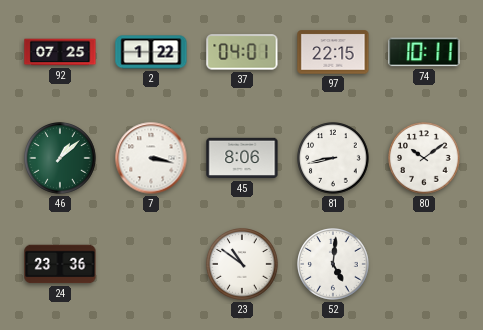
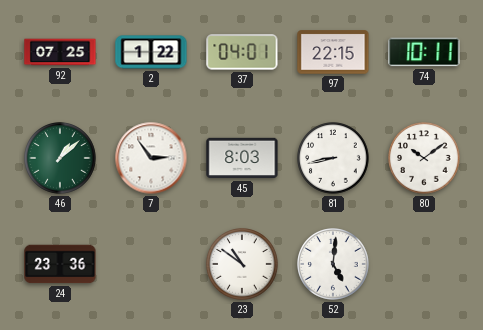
7: 3:17 -> 2:54
45: 8:06 -> 8:03
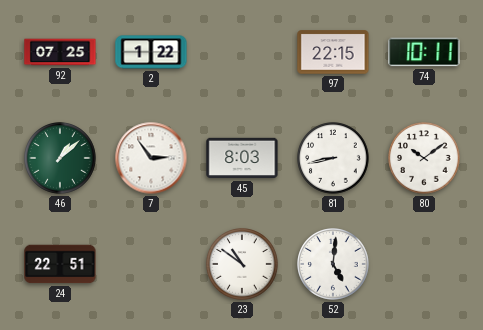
37: 04:01 -> none
24: 23:36 -> 22:51
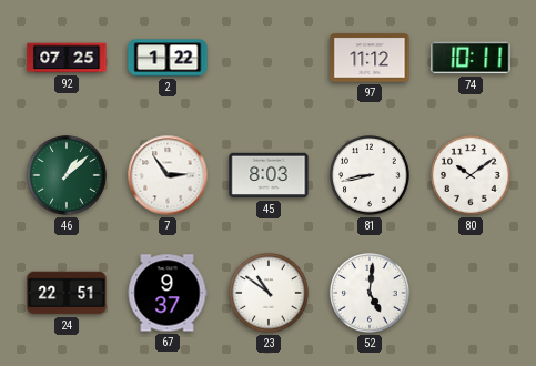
97: 22:15 -> 11:12
67: none -> 9:37
